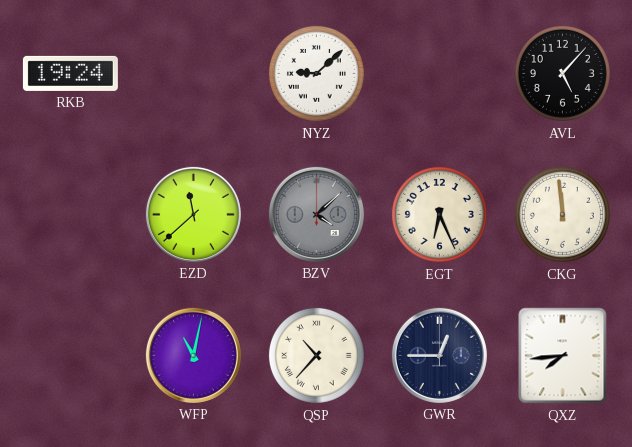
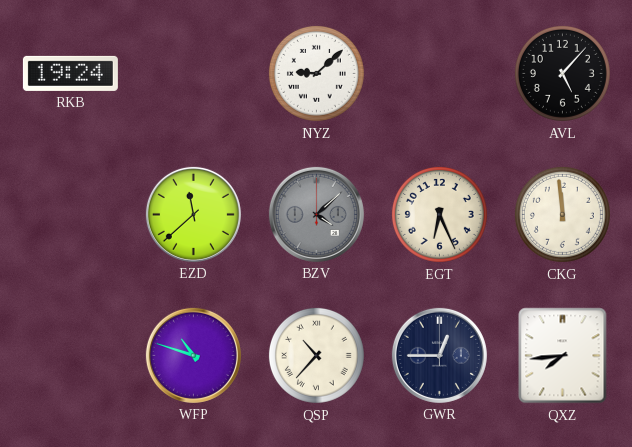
WFP: 11:02 -> 10:48
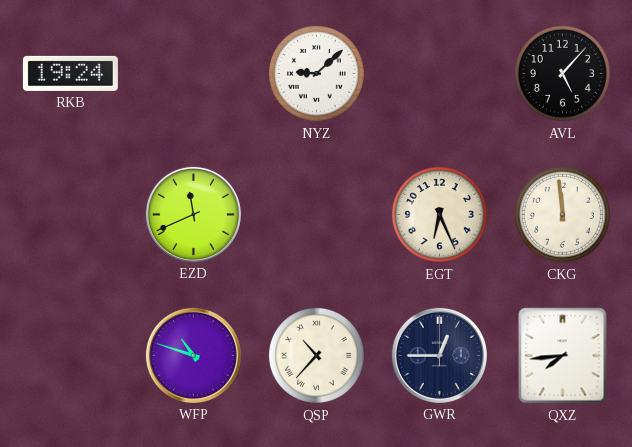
EZD: 11:38 -> 11:41
BZV: 4:08 -> none
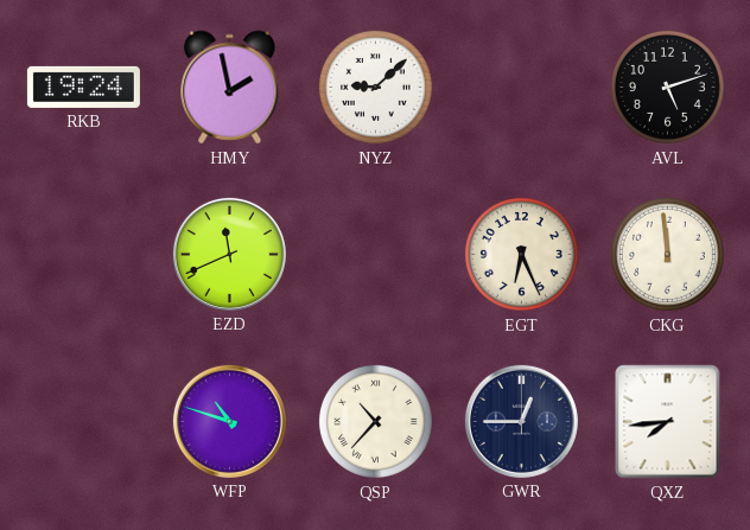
HMY: none -> 1:58
AVL: 5:07 -> 5:12
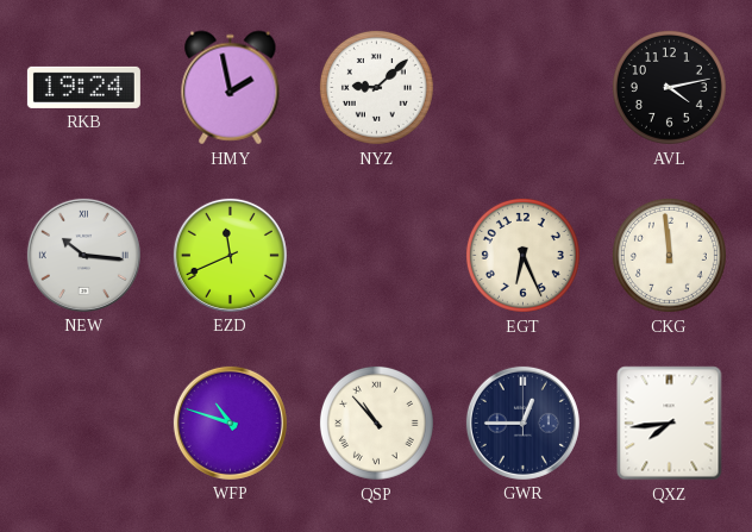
AVL: 5:12 -> 4:13
NEW: none -> 10:16
QSP: 10:37 -> 10:53
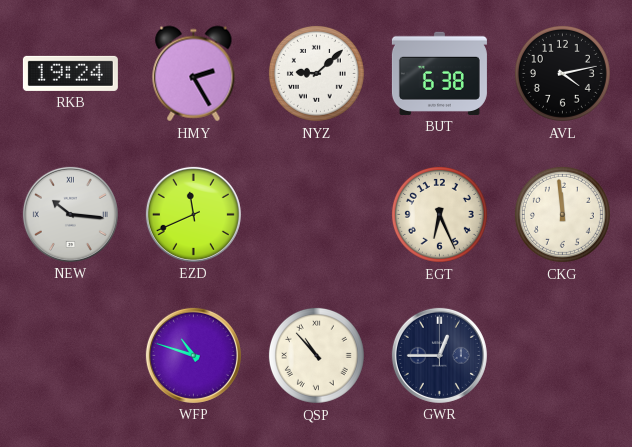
HMY: 1:58 -> 2:25
BUT: none -> 6:38
QXZ: 7:44 -> none
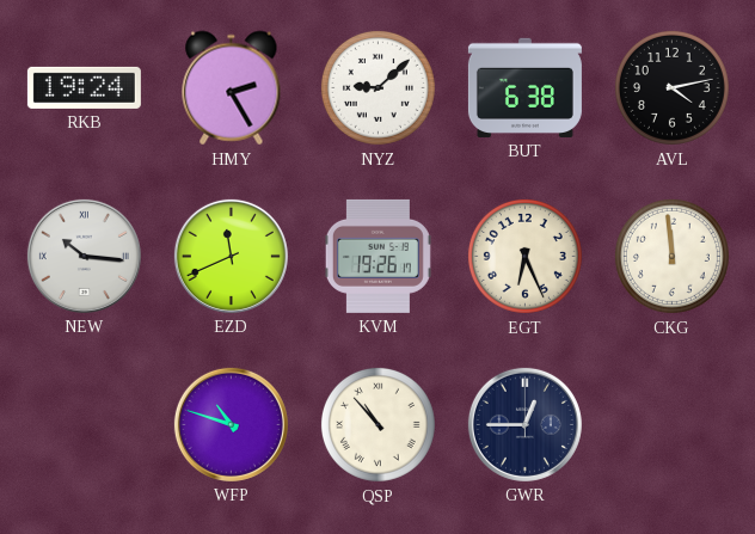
KVM: none -> 19:26
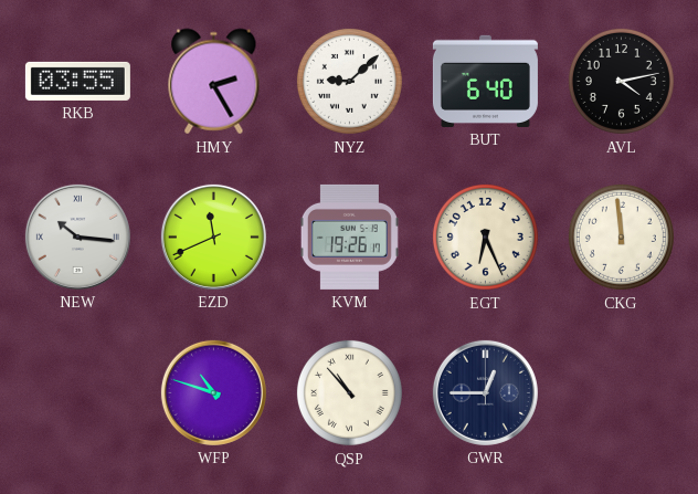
RKB: 19:24 -> 03:55
BUT: 6:38 -> 6:40
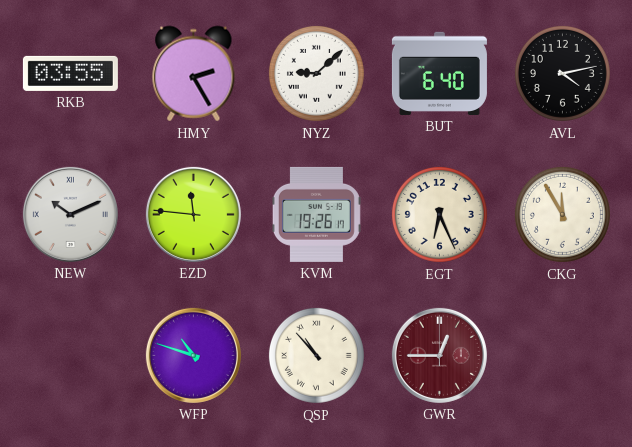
NEW: 10:16 -> 10:11
EZD: 11:41 -> 11:46
CKG: 11:59 -> 11:55
GWR dial: navy -> burgundy
